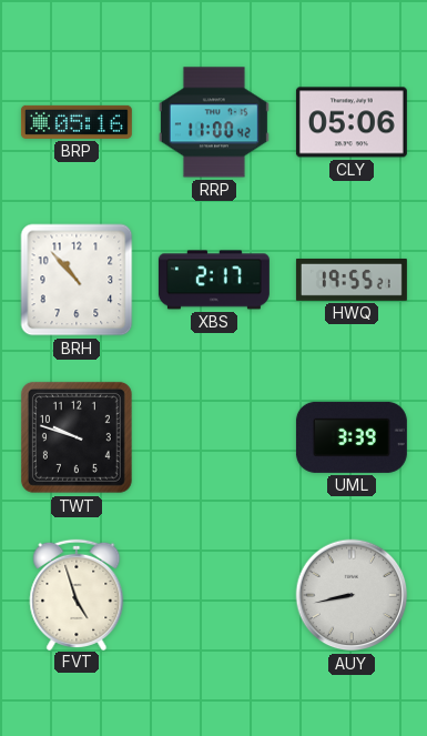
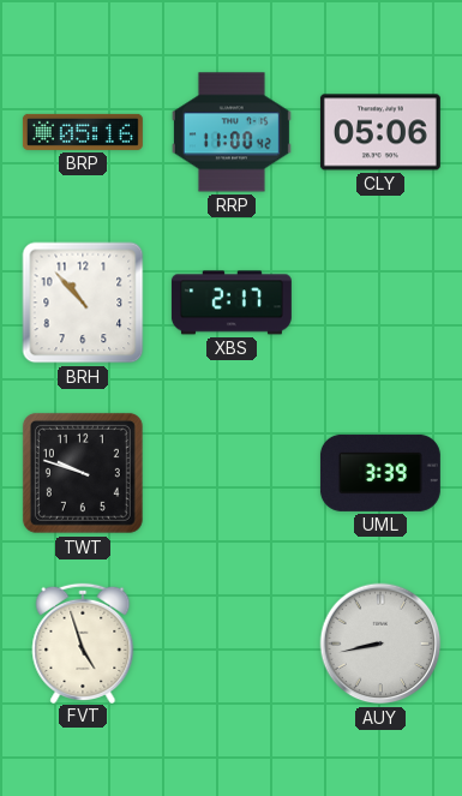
HWQ: 19:55 -> none
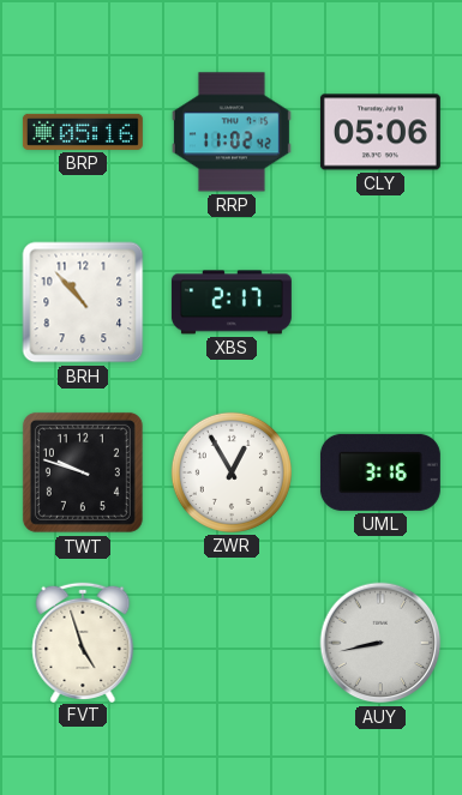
RRP: 11:00 -> 11:02
ZWR: none -> 12:55
UML: 3:39 -> 3:16
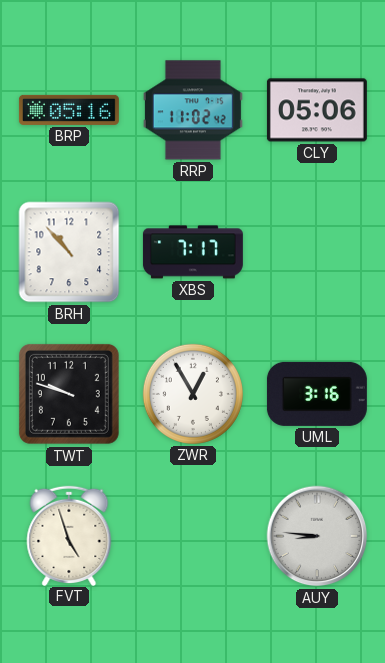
XBS: 2:17 -> 7:17
AUY: 8:43 -> 8:46
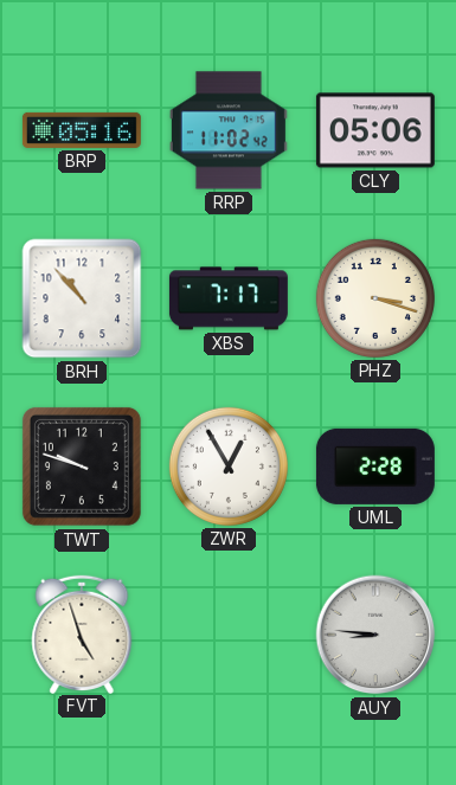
PHZ: none -> 3:18
UML: 3:16 -> 2:28
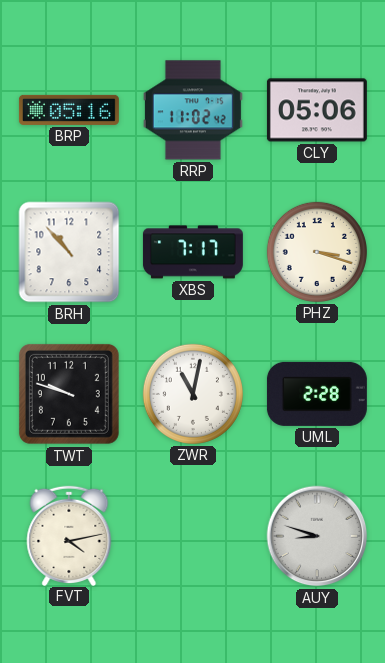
ZWR: 12:55 -> 11:02
FVT: 4:57 -> 4:13
AUY: 8:46 -> 8:48
